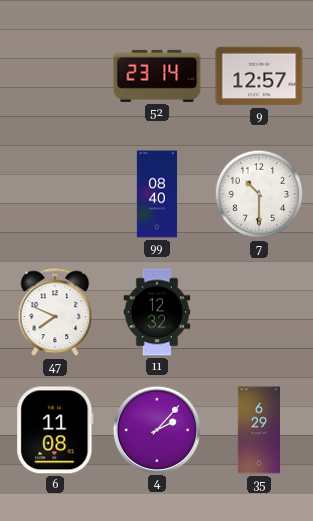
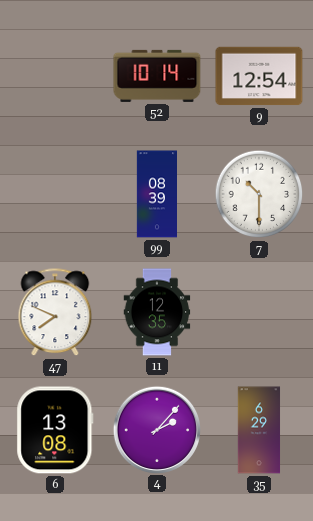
52: 23:14 -> 10:14
9: 12:57 -> 12:54
99: 08:40 -> 08:39
11: 12:32 -> 12:35
6: 11:08 -> 13:08
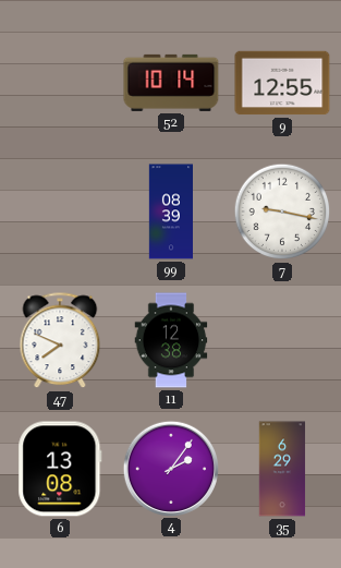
9: 12:54 -> 12:55
7: 10:30 -> 9:17
11: 12:35 -> 12:38
4: 2:07 -> 2:06
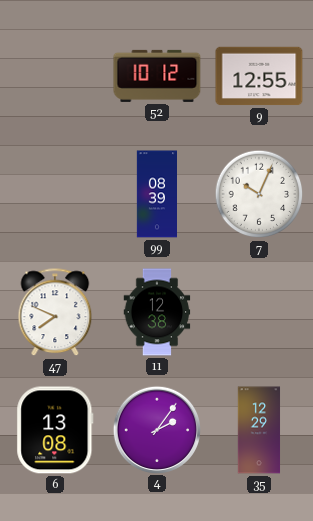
52: 10:14 -> 10:12
7: 9:17 -> 10:04
35: 6:29 -> 12:29
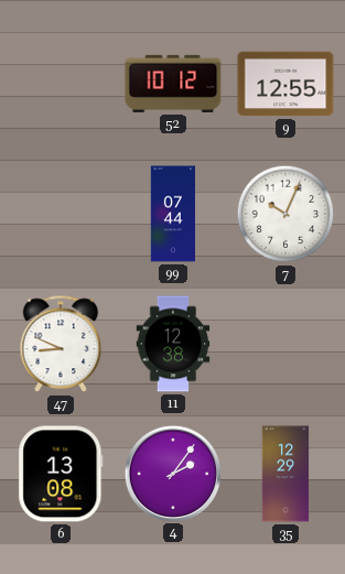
99: 08:39 -> 07:44
47: 7:49 -> 8:49
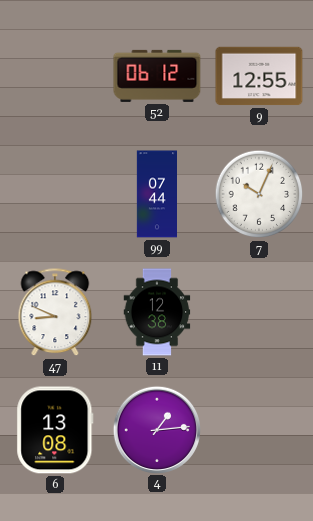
52: 10:12 -> 06:12
4: 2:06 -> 1:14
35: 12:29 -> none
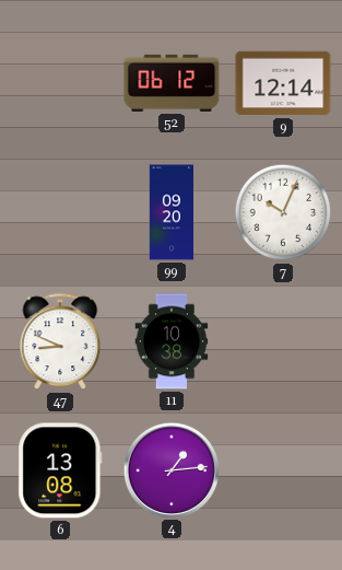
9: 12:55 -> 12:14
99: 07:44 -> 09:20
11: 12:38 -> 10:38
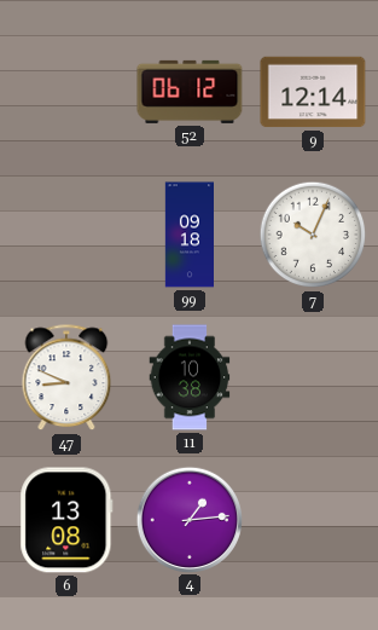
99: 09:20 -> 09:18
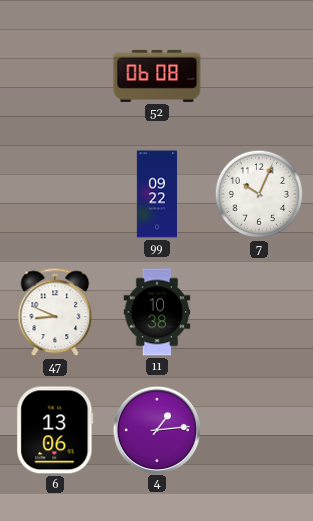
52: 06:12 -> 06:08
9: 12:14 -> none
99: 09:18 -> 09:22
6: 13:08 -> 13:06
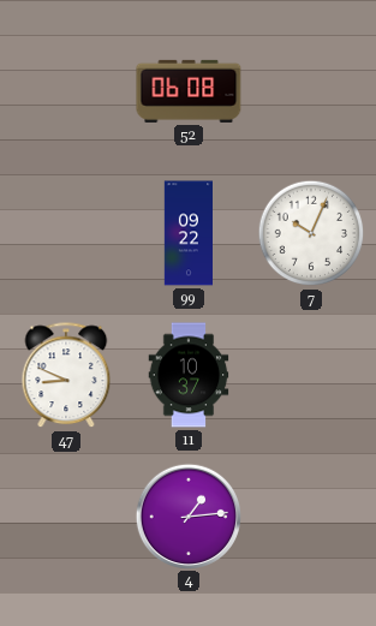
11: 10:38 -> 10:37
6: 13:06 -> none
